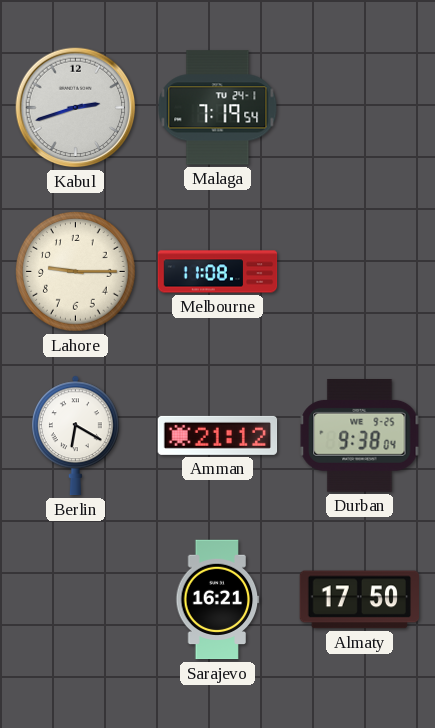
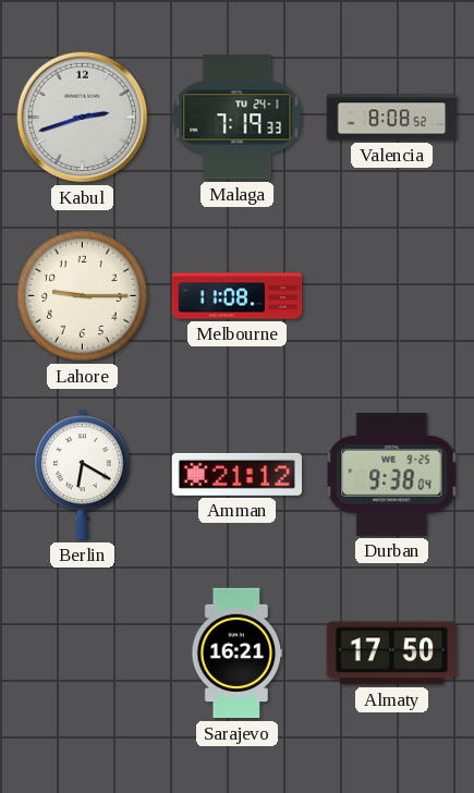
Malaga: 7:19:54 -> 7:19:33
Valencia: none -> 8:08
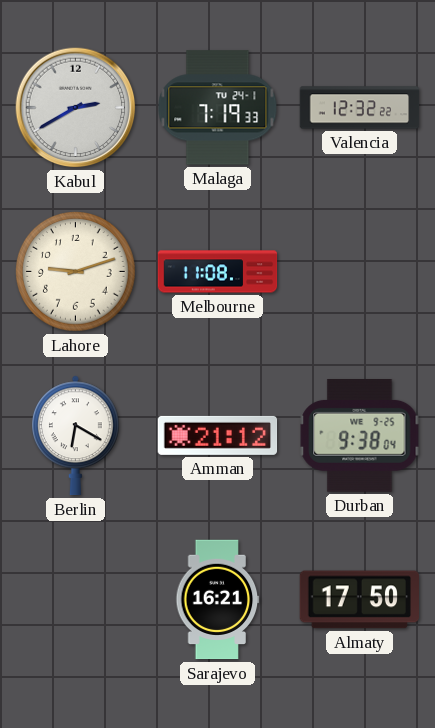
Kabul: 2:42 -> 2:40
Valencia: 8:08 -> 12:32
Lahore: 9:15 -> 9:12
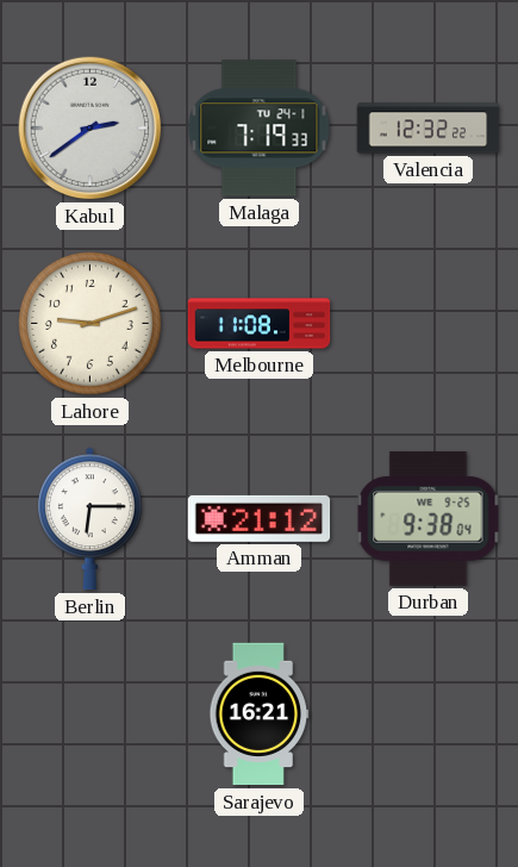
Kabul: 2:40 -> 2:39
Berlin: 6:20 -> 6:15
Almaty: 17:50 -> none
